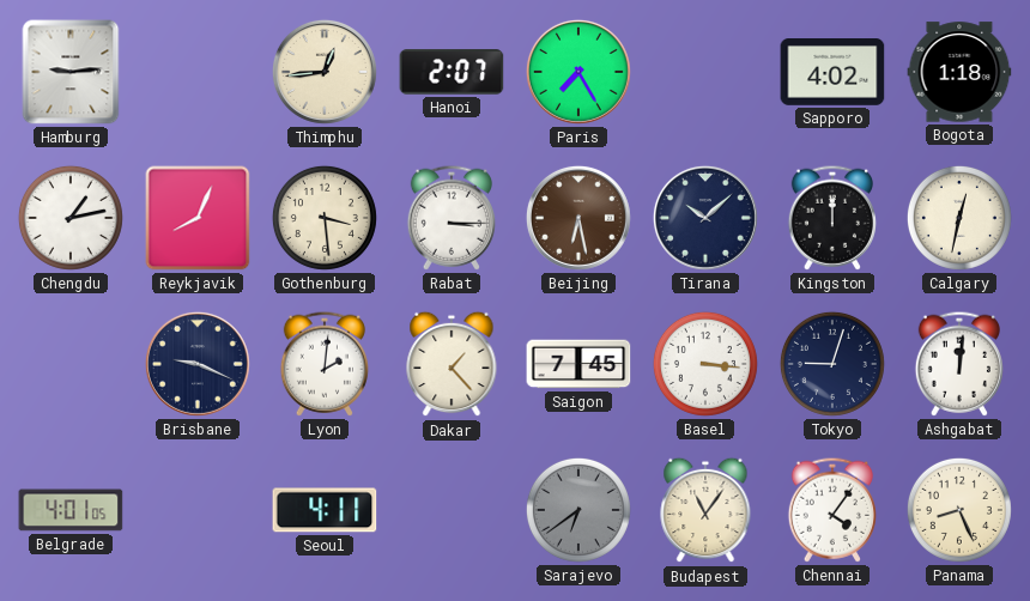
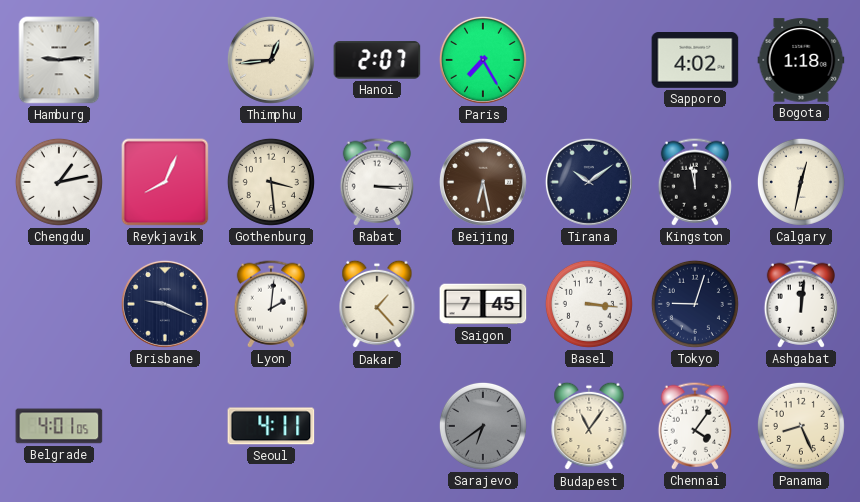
Tirana: 10:08 -> 10:09
Kingston: 12:00 -> 11:58
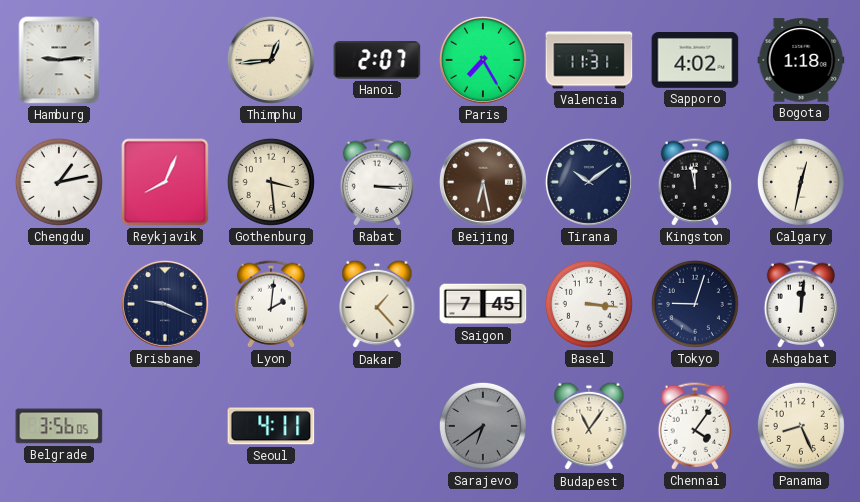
Valencia: none -> 11:31
Belgrade: 4:01 -> 3:56
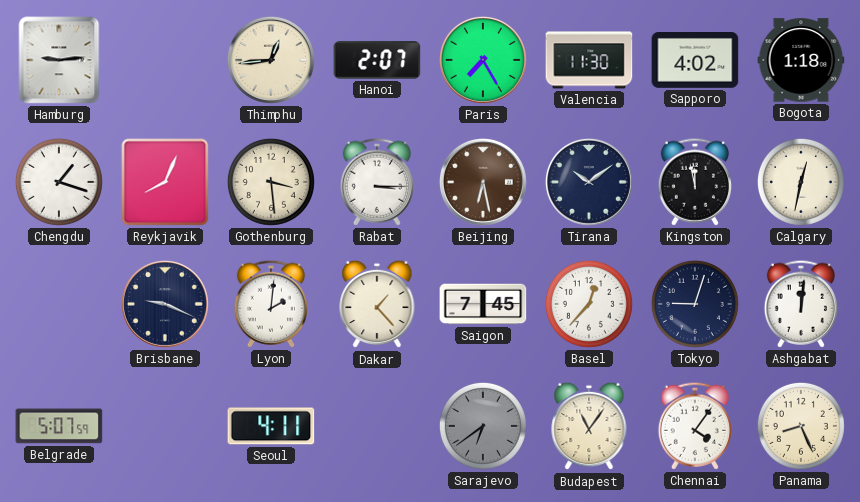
Valencia: 11:31 -> 11:30
Chengdu: 1:13 -> 1:18
Basel: 3:16 -> 12:37
Belgrade: 3:56 -> 5:07
